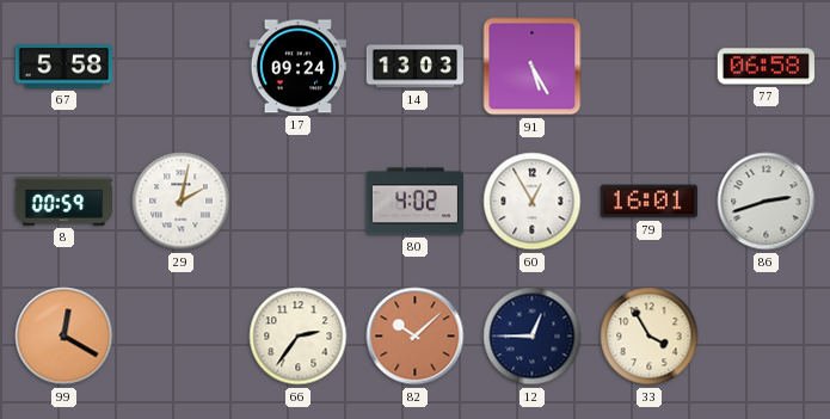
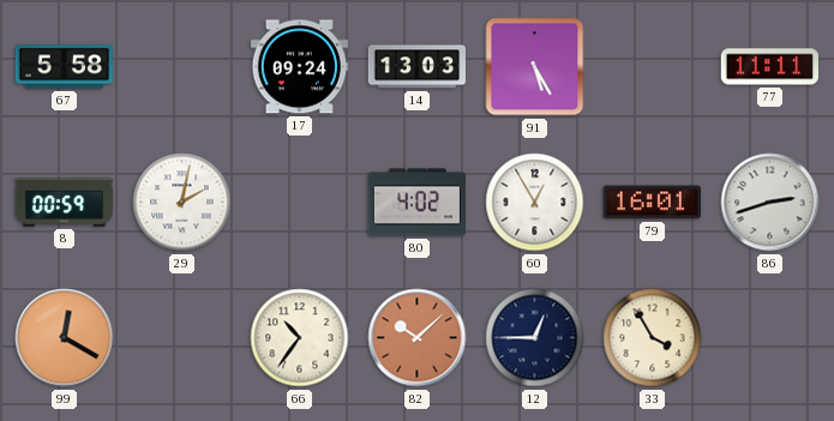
77: 06:58 -> 11:11
66: 2:36 -> 10:36
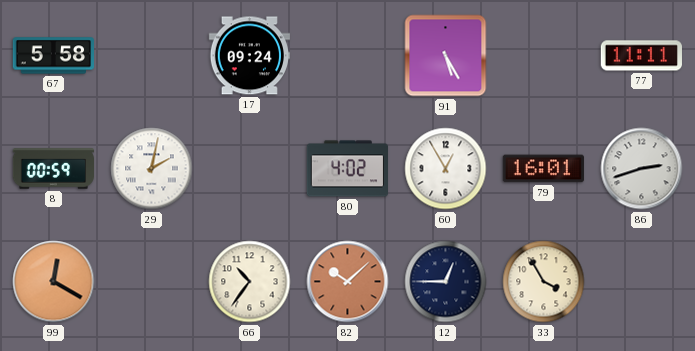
14: 13:03 -> none
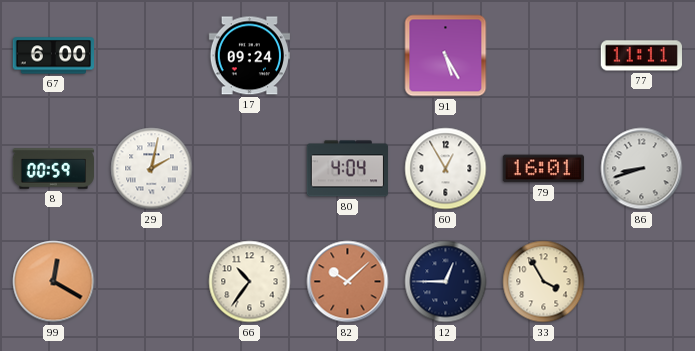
67: 5:58 -> 6:00
80: 4:02 -> 4:04
86: 2:42 -> 8:42
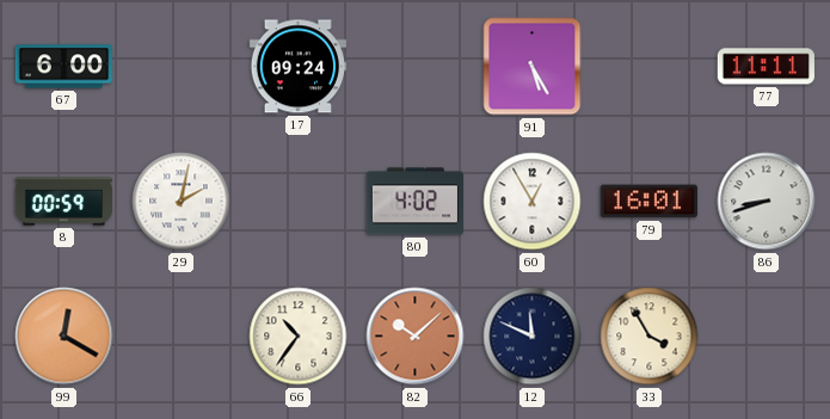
80: 4:04 -> 4:02
12: 12:45 -> 11:49
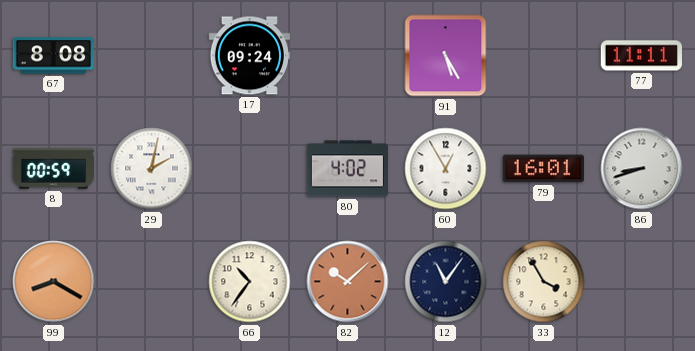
67: 6:00 -> 8:08
99: 12:20 -> 8:20
12: 11:49 -> 11:06
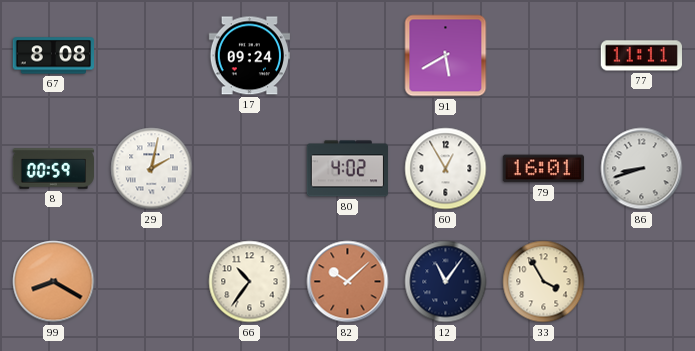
91: 5:25 -> 5:40
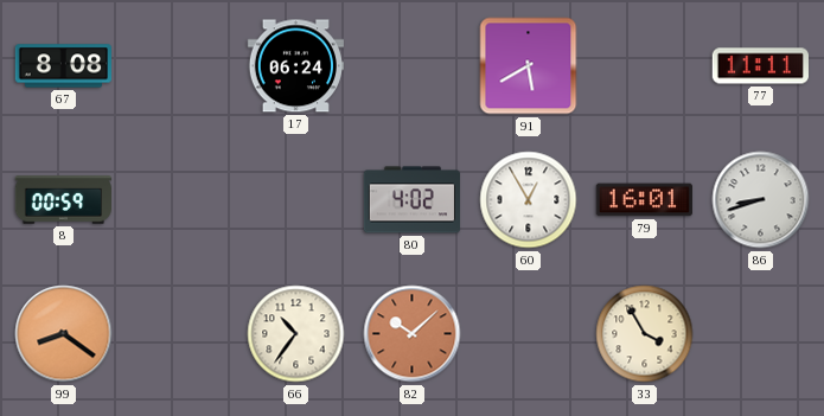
17: 09:24 -> 06:24
29: 2:02 -> none
99: 8:20 -> 8:21
12: 11:06 -> none
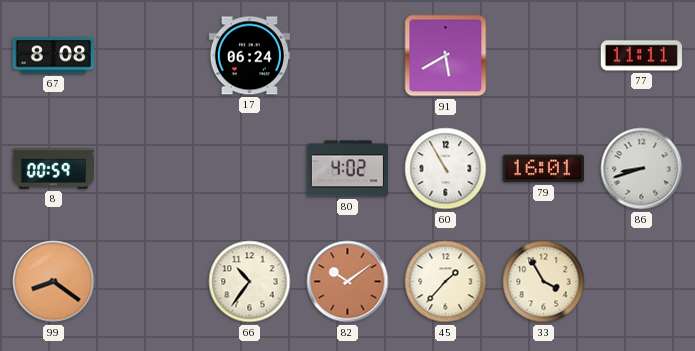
60: 12:55 -> 10:55
82: 10:08 -> 10:09
45: none -> 1:37
